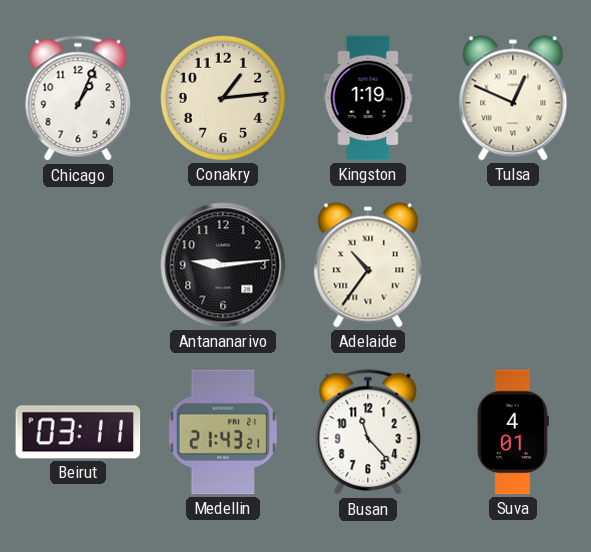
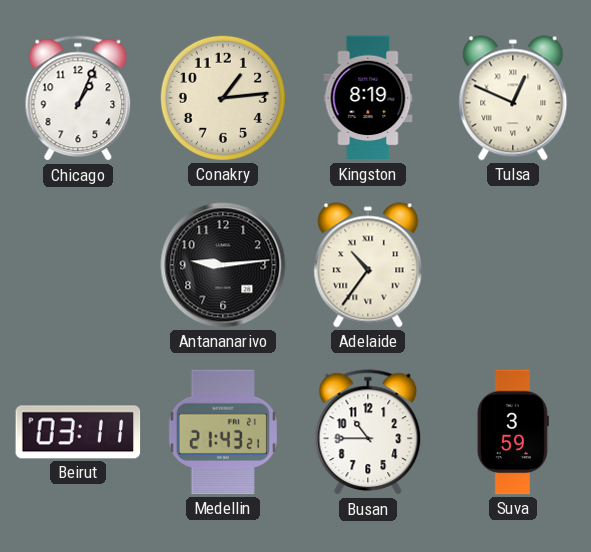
Kingston: 1:19 -> 8:19
Busan: 11:23 -> 10:45
Suva: 4:01 -> 3:59
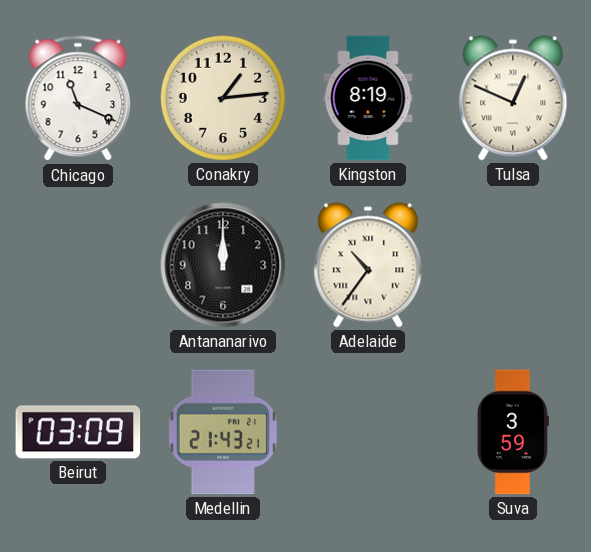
Chicago: 1:04 -> 11:19
Antananarivo: 9:14 -> 12:00
Beirut: 03:11 -> 03:09
Busan: 10:45 -> none
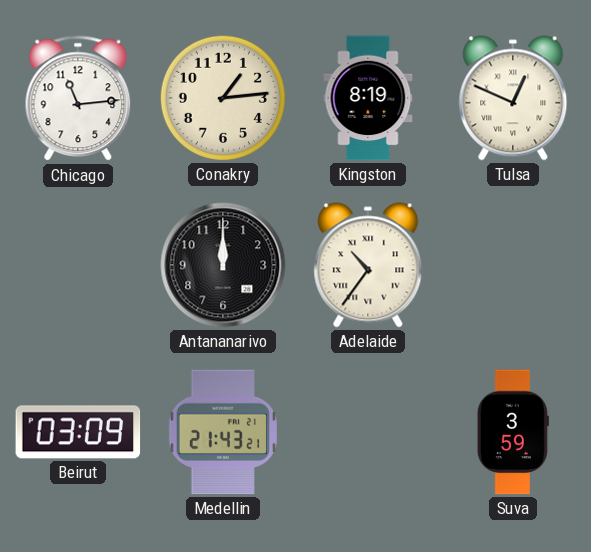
Chicago: 11:19 -> 11:14
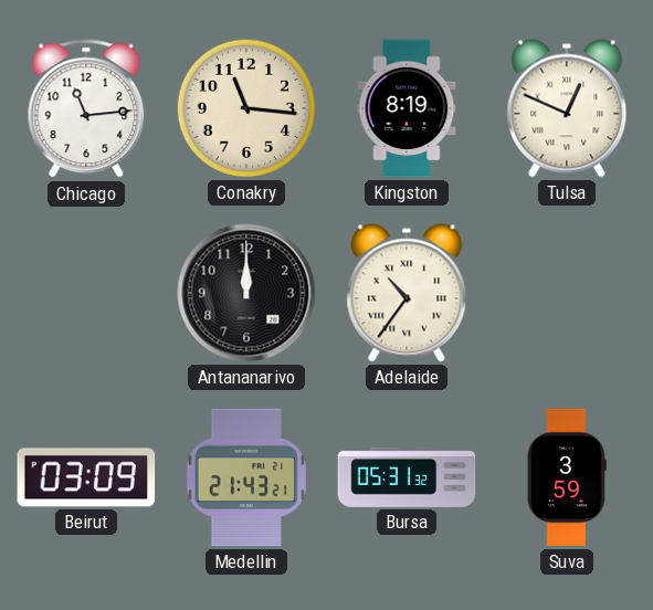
Conakry: 1:14 -> 11:16
Bursa: none -> 05:31
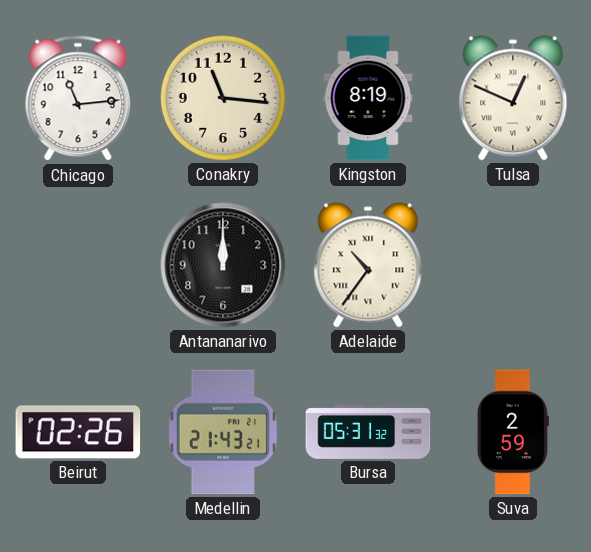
Beirut: 03:09 -> 02:26
Suva: 3:59 -> 2:59
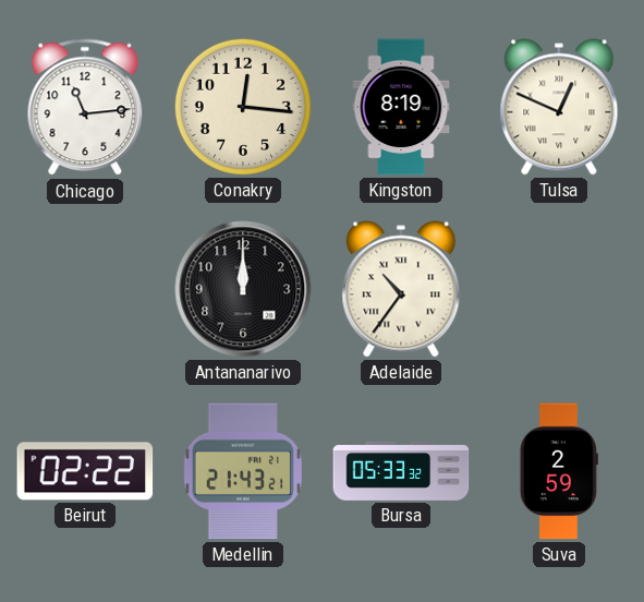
Conakry: 11:16 -> 12:16
Beirut: 02:26 -> 02:22
Bursa: 05:31 -> 05:33
